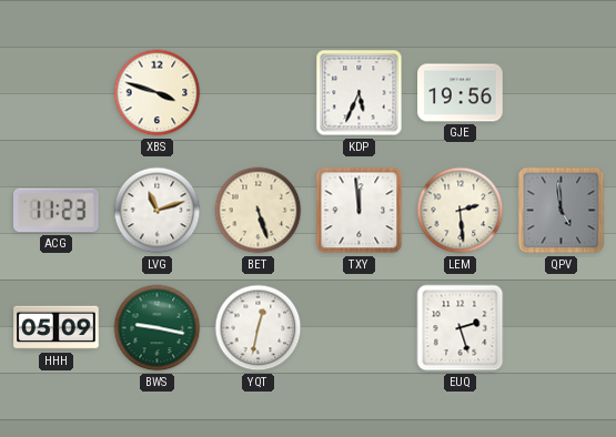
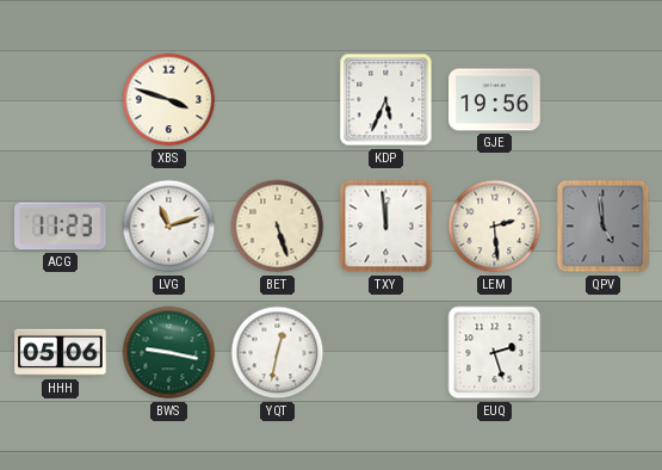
HHH: 05:09 -> 05:06
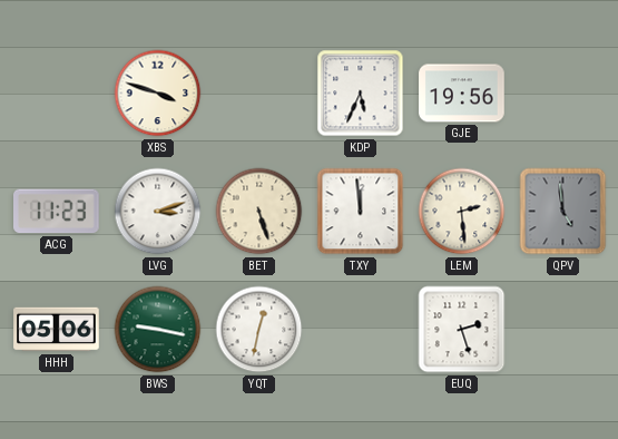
LVG: 11:12 -> 3:12
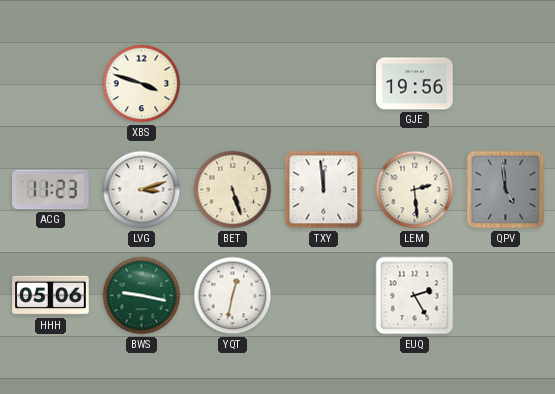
KDP: 5:34 -> none
EUQ: 2:27 -> 2:25
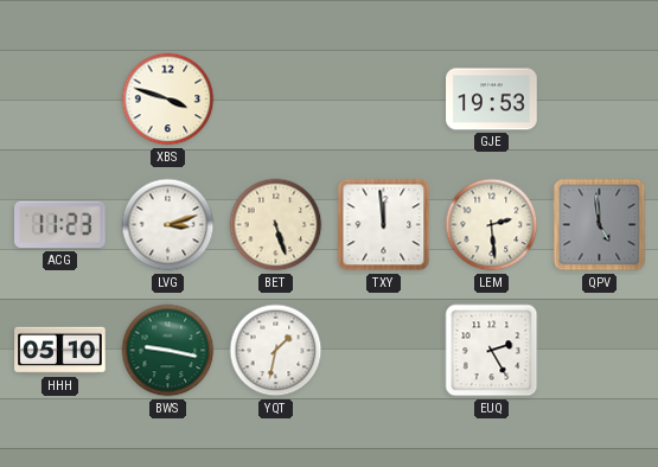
GJE: 19:56 -> 19:53
HHH: 05:06 -> 05:10
YQT: 12:32 -> 1:32
